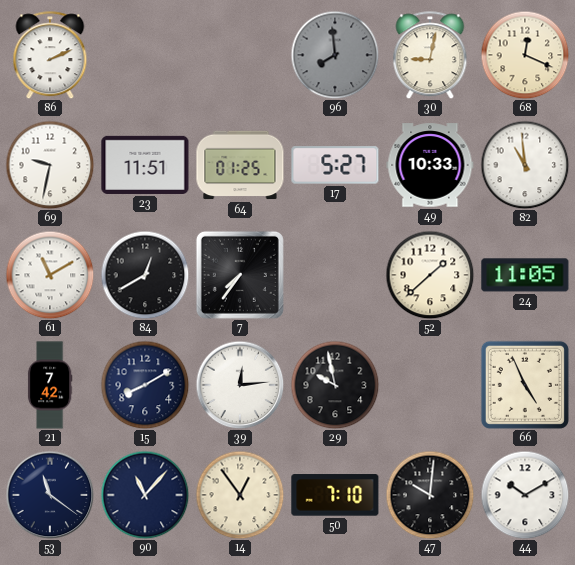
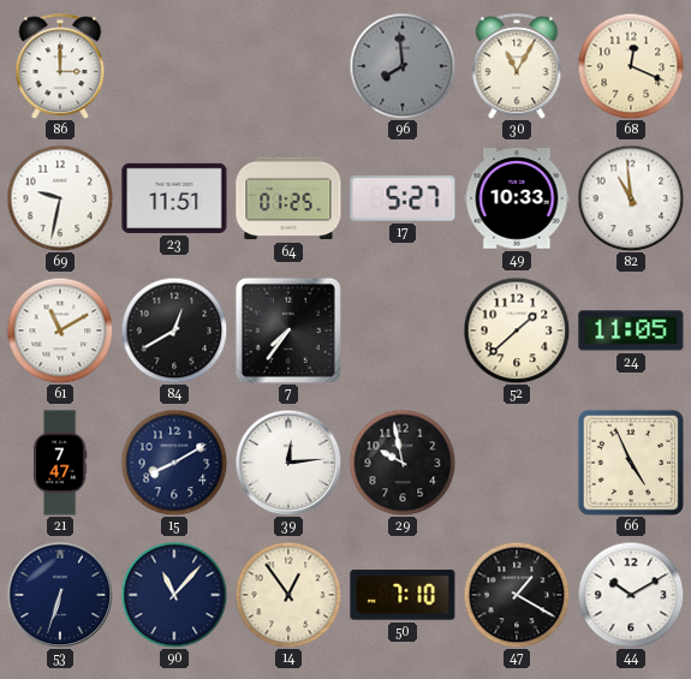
86: 2:11 -> 3:00
30: 9:02 -> 11:05
21: 7:42 -> 7:47
53: 11:21 -> 6:33
47: 10:01 -> 1:20
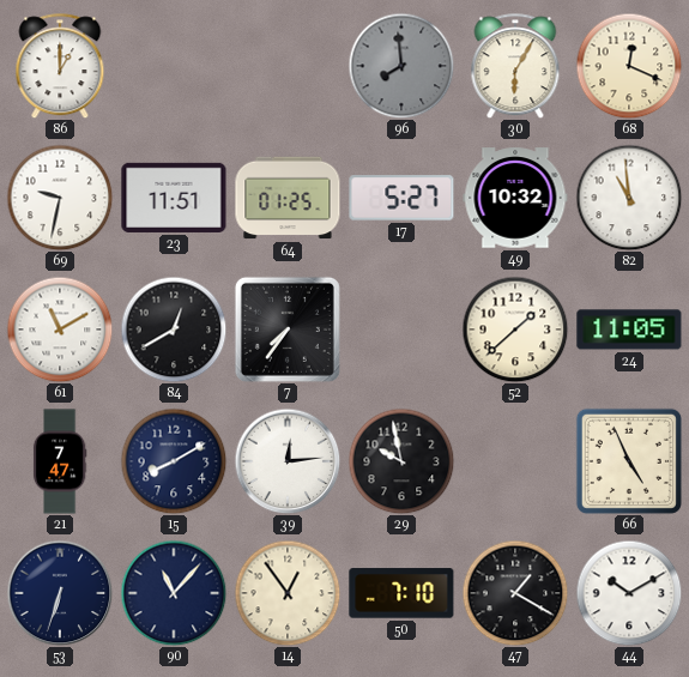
86: 3:00 -> 1:00
30: 11:05 -> 6:05
49: 10:33 -> 10:32
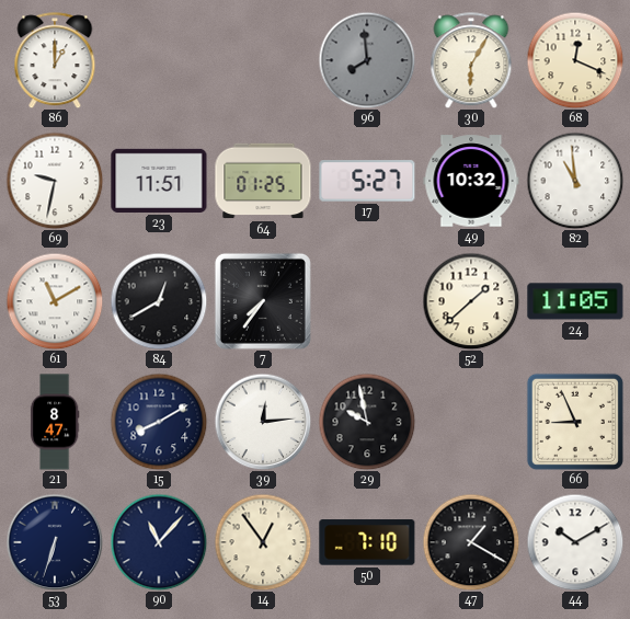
21: 7:47 -> 8:47
66: 4:56 -> 8:56
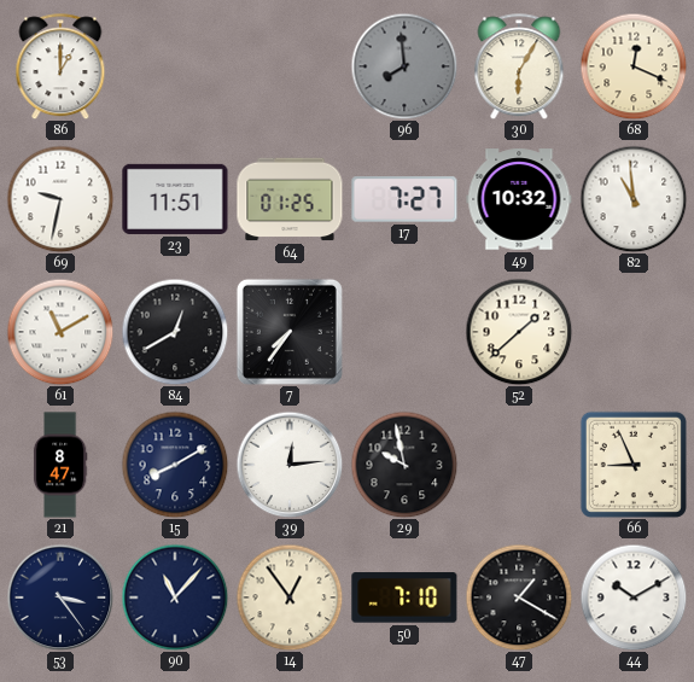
17: 5:27 -> 7:27
24: 11:05 -> none
53: 6:33 -> 3:24
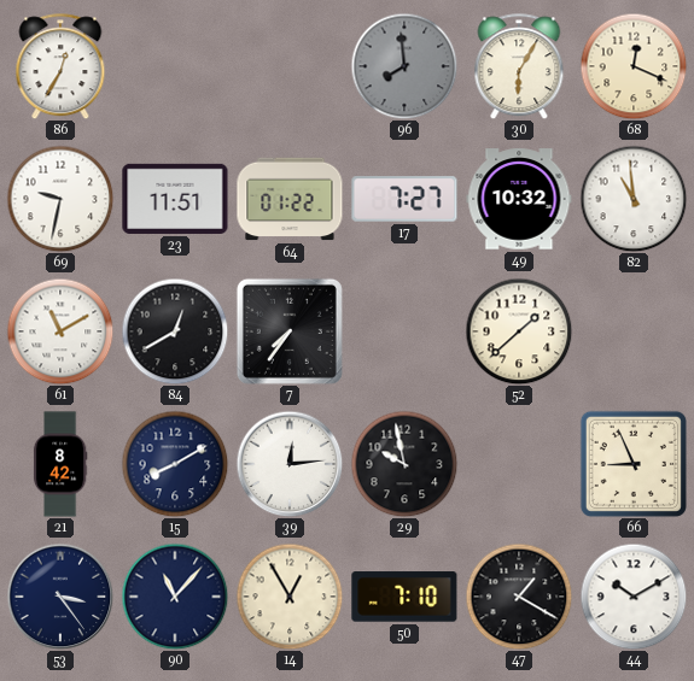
86: 1:00 -> 12:35
64: 01:25 -> 01:22
21: 8:47 -> 8:42
14: 12:54 -> 12:55
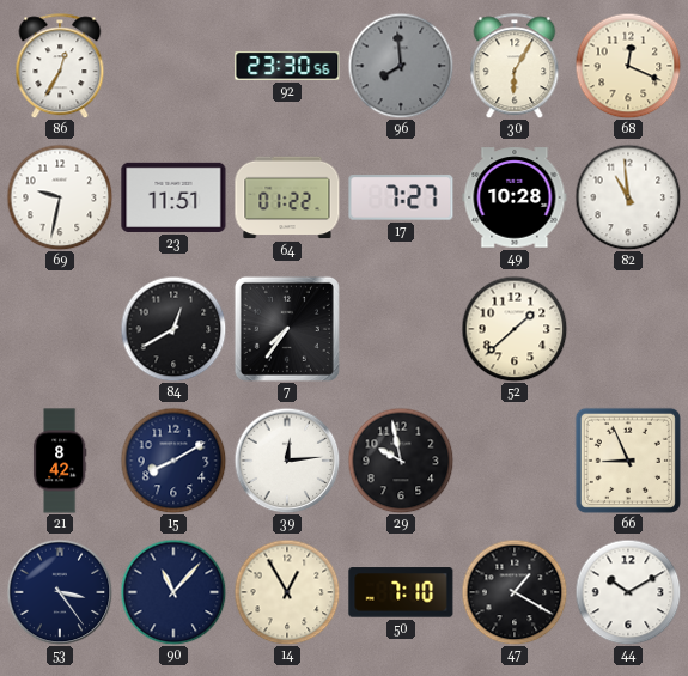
92: none -> 23:30
49: 10:32 -> 10:28
61: 11:10 -> none
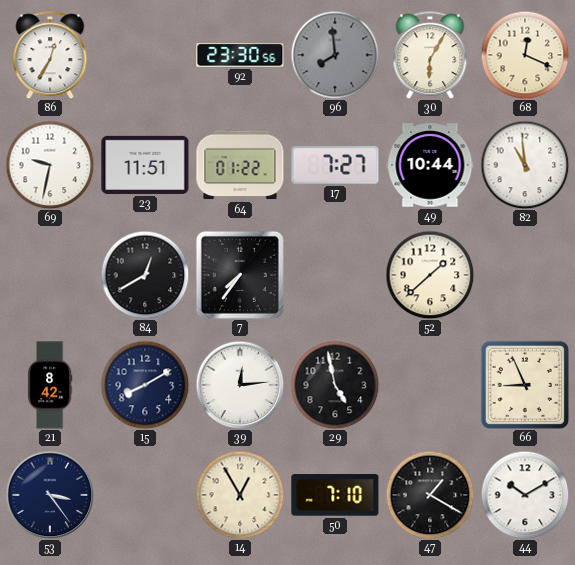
49: 10:28 -> 10:44
29: 9:58 -> 4:58
90: 11:07 -> none
